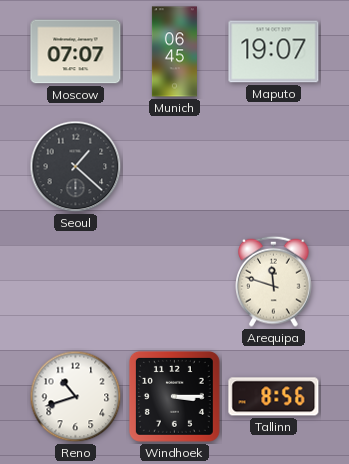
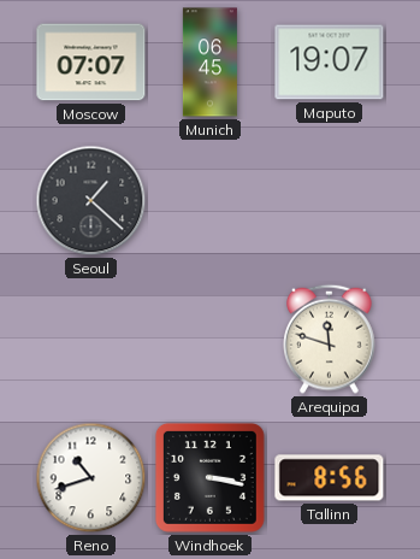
Windhoek: 3:15 -> 3:17
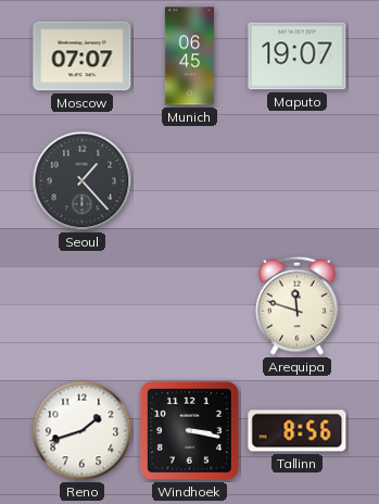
Seoul: 1:22 -> 1:23
Reno: 10:42 -> 1:42
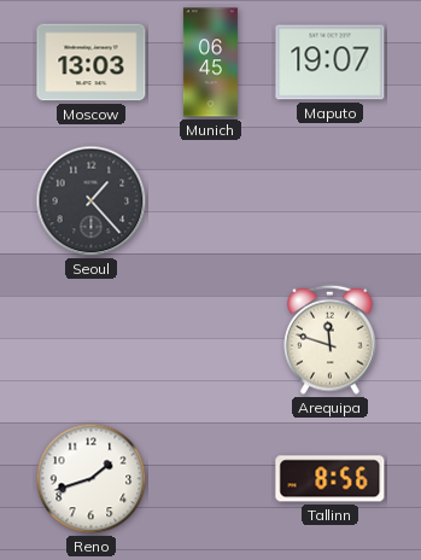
Moscow: 07:07 -> 13:03
Windhoek: 3:17 -> none
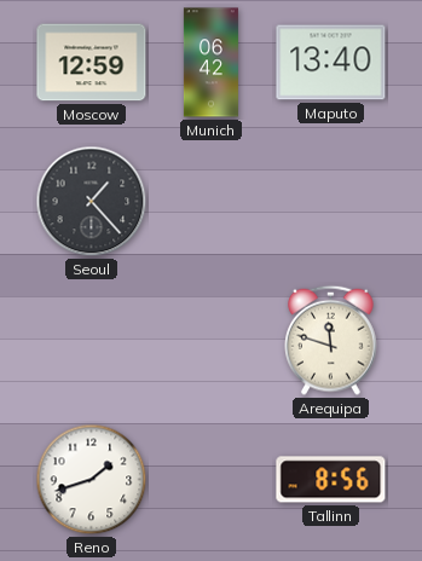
Moscow: 13:03 -> 12:59
Munich: 06:45 -> 06:42
Maputo: 19:07 -> 13:40
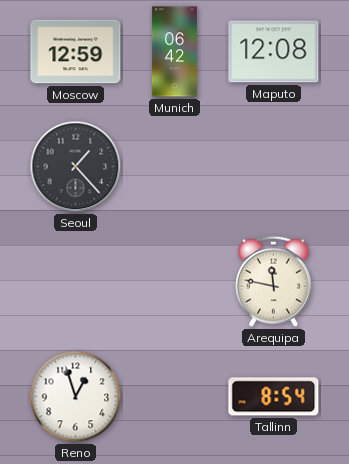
Maputo: 13:40 -> 12:08
Arequipa: 11:48 -> 11:47
Reno: 1:42 -> 12:57
Tallinn: 8:56 -> 8:54
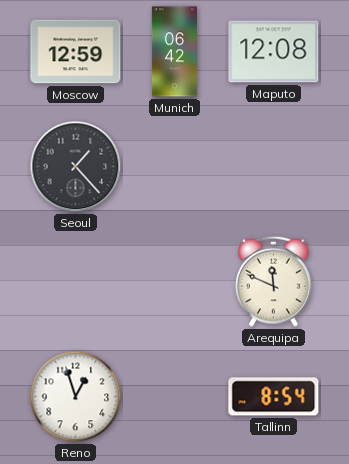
Arequipa: 11:47 -> 11:49
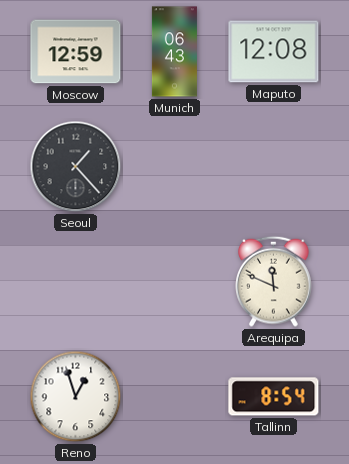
Munich: 06:42 -> 06:43
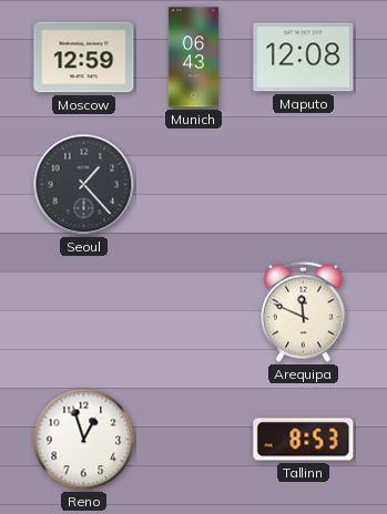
Tallinn: 8:54 -> 8:53
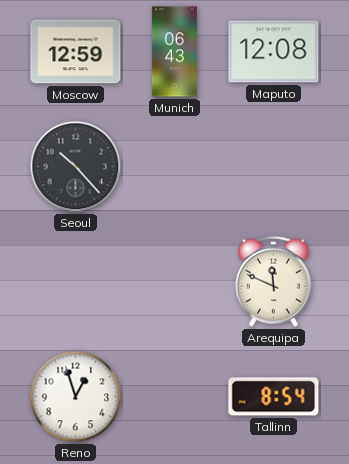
Seoul: 1:23 -> 10:23
Tallinn: 8:53 -> 8:54
